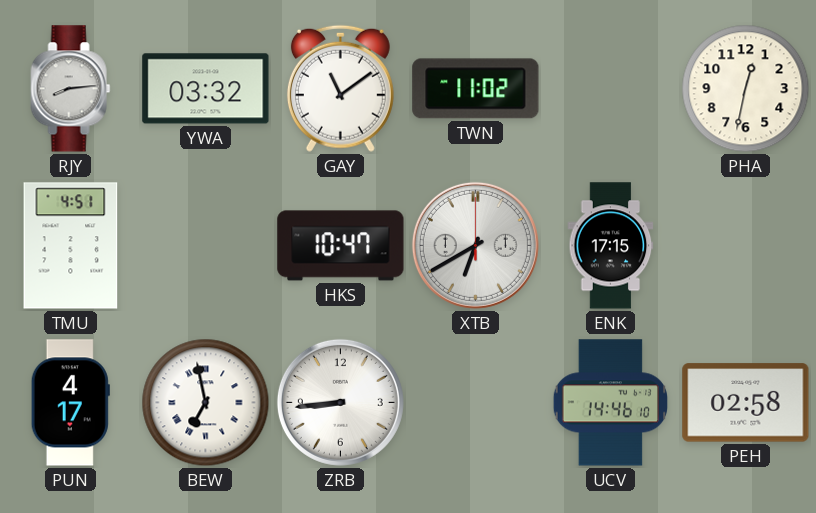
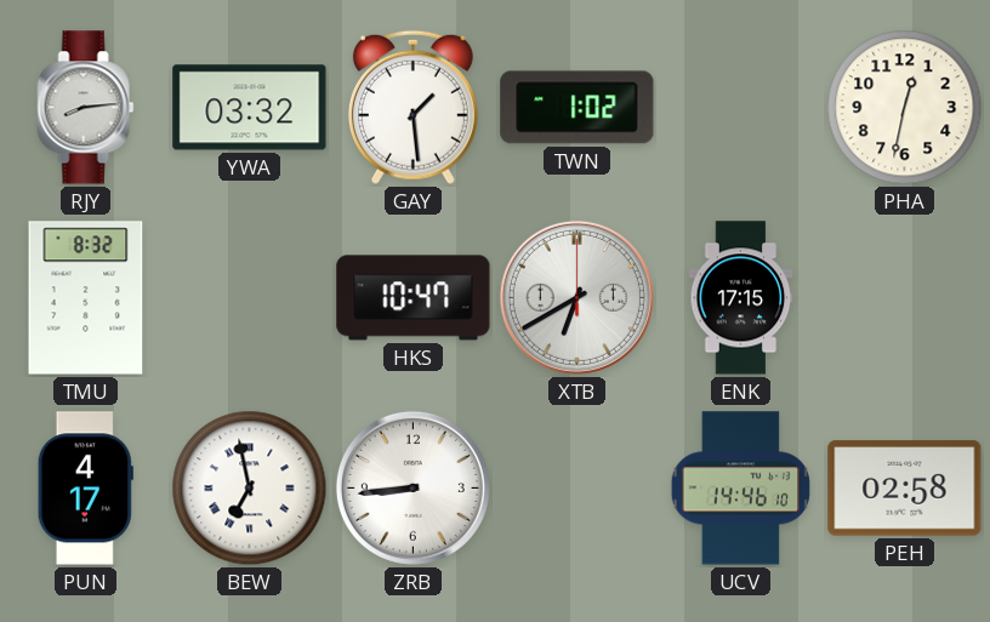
GAY: 11:09 -> 1:29
TWN: 11:02 -> 1:02
TMU: 4:51 -> 8:32
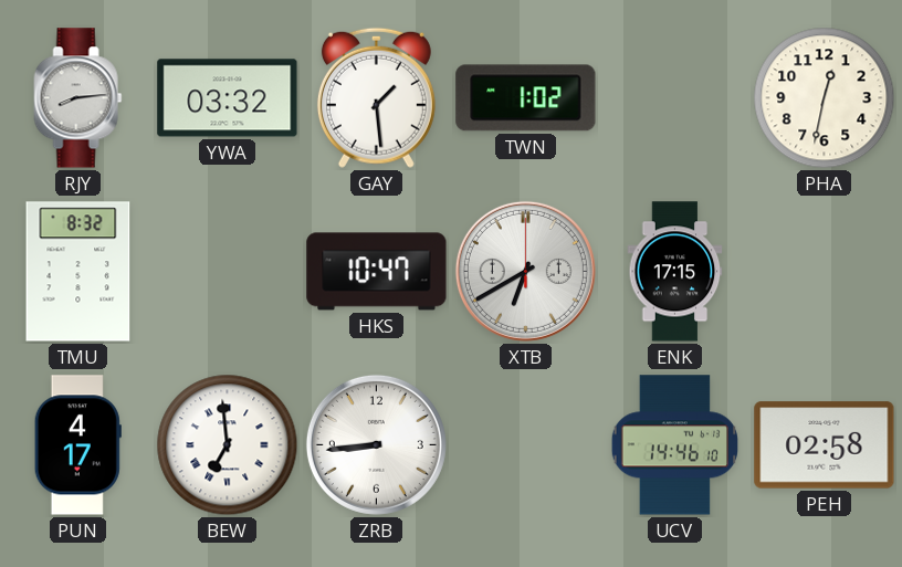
BEW: 6:58 -> 6:59
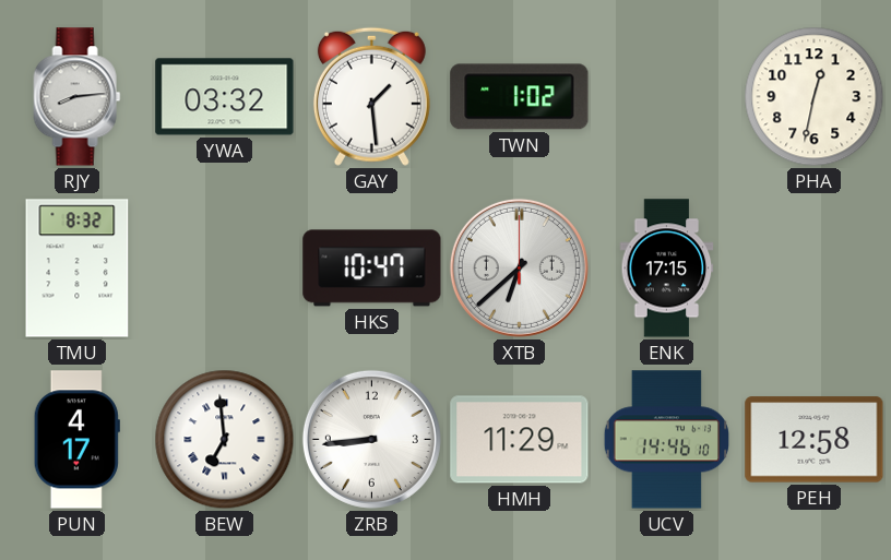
XTB: 6:40 -> 6:38
HMH: none -> 11:29
PEH: 02:58 -> 12:58
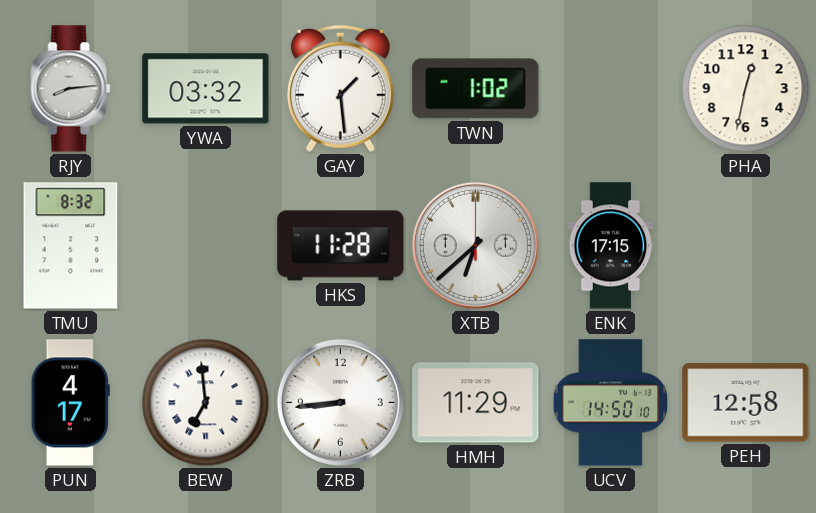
HKS: 10:47 -> 11:28
UCV: 14:46 -> 14:50
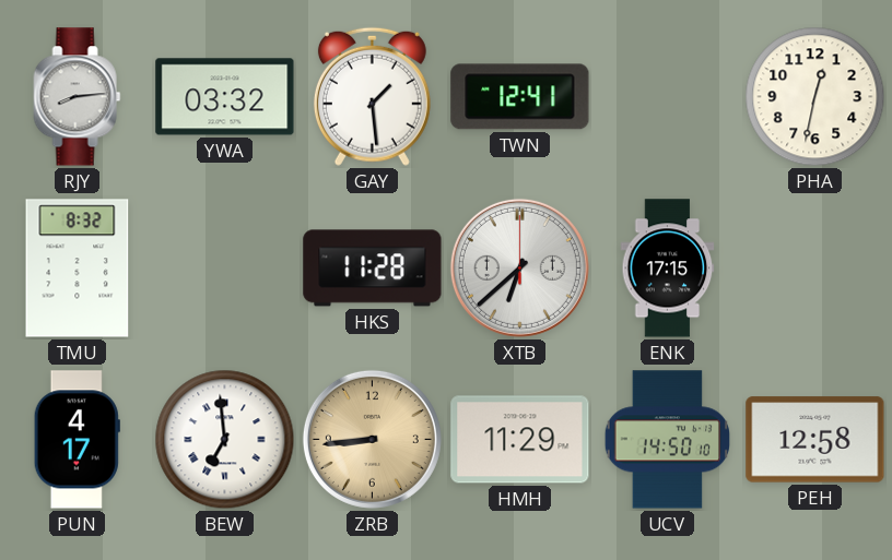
TWN: 1:02 -> 12:41
ZRB dial: white -> champagne
